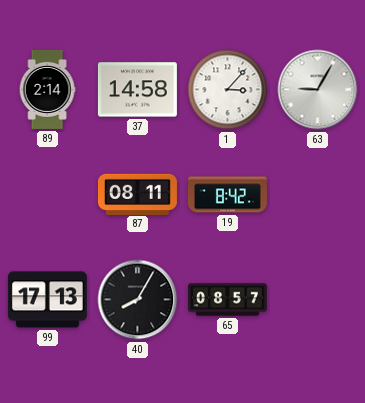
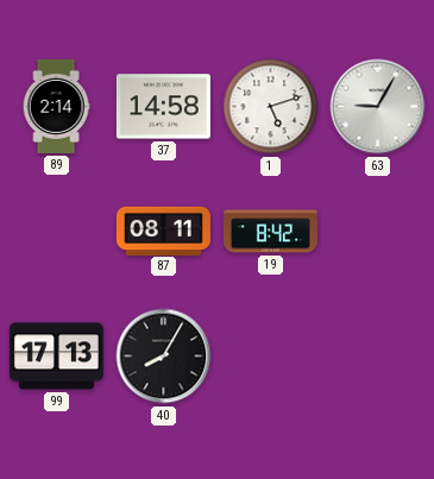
1: 3:07 -> 5:12
65: 08:57 -> none
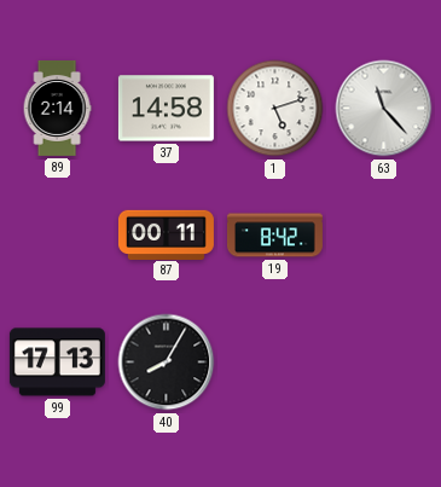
63: 9:05 -> 11:23
87: 08:11 -> 00:11
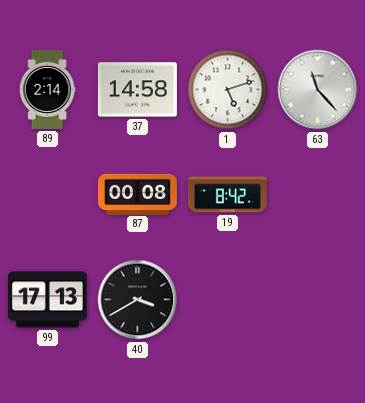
87: 00:11 -> 00:08
40: 8:05 -> 3:40
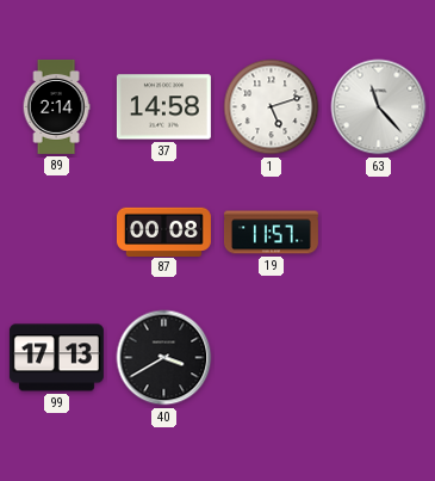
19: 8:42 -> 11:57
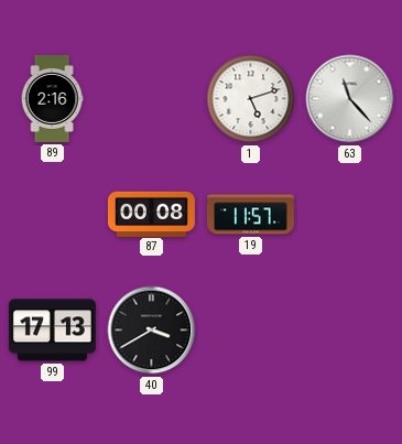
89: 2:14 -> 2:16
37: 14:58 -> none
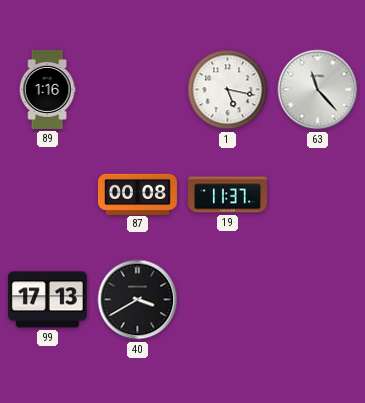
89: 2:16 -> 1:16
1: 5:12 -> 5:17
19: 11:57 -> 11:37
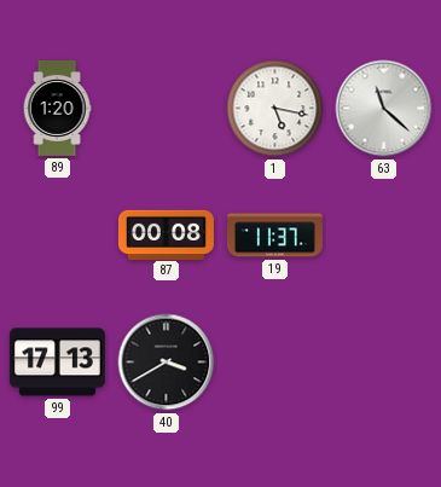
89: 1:16 -> 1:20
63: 11:23 -> 11:22
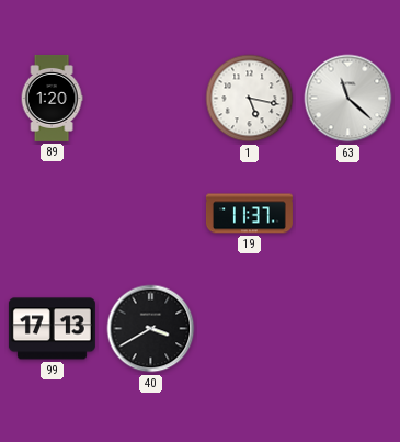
87: 00:08 -> none
